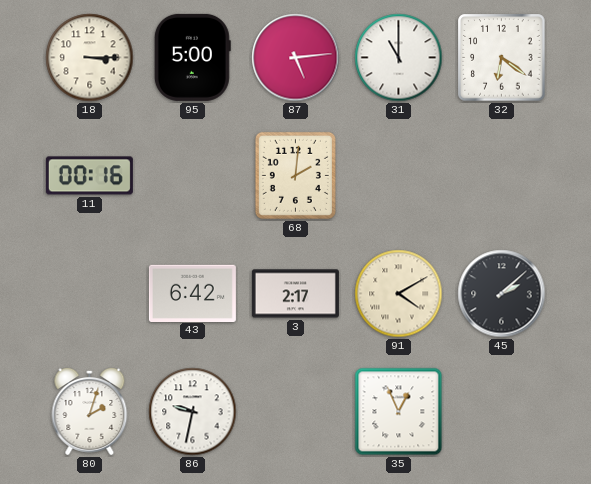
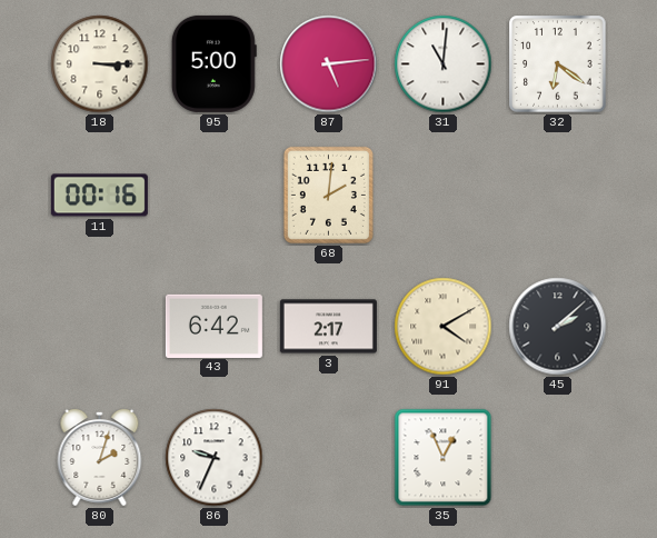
31: 11:00 -> 11:01
86: 9:32 -> 9:34
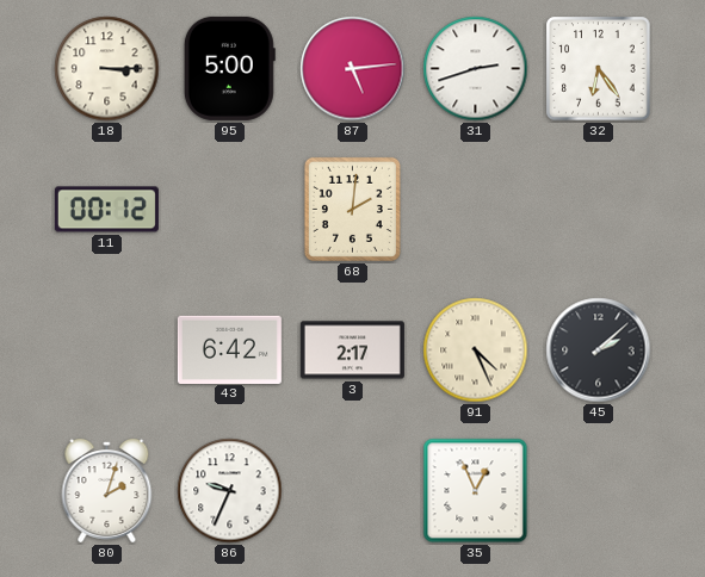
31: 11:01 -> 2:42
32: 6:21 -> 6:24
11: 00:16 -> 00:12
91: 4:10 -> 4:26
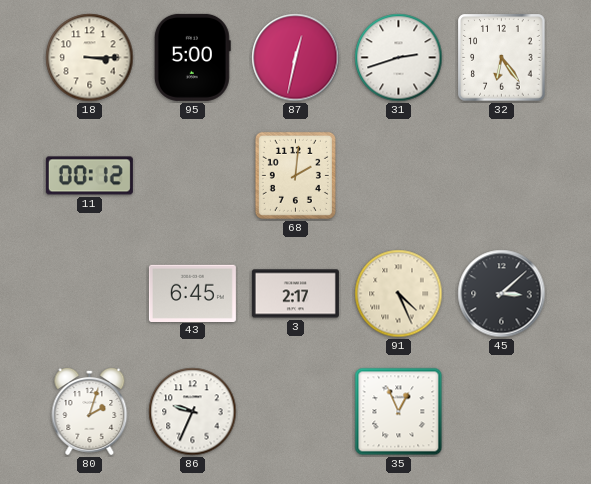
87: 5:14 -> 12:32
43: 6:42 -> 6:45
45: 2:08 -> 3:08
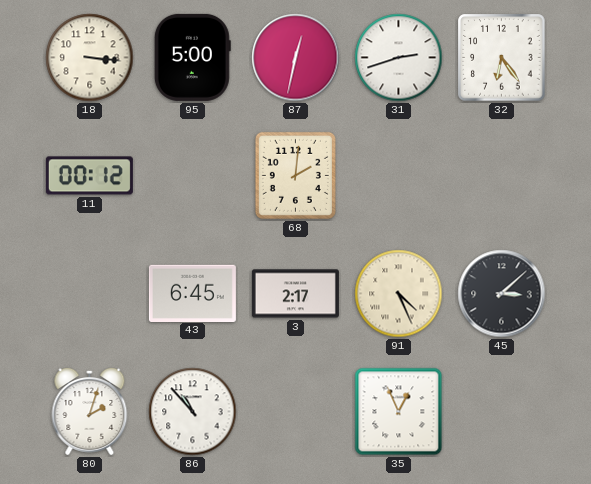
18: 3:15 -> 3:16
86: 9:34 -> 10:53
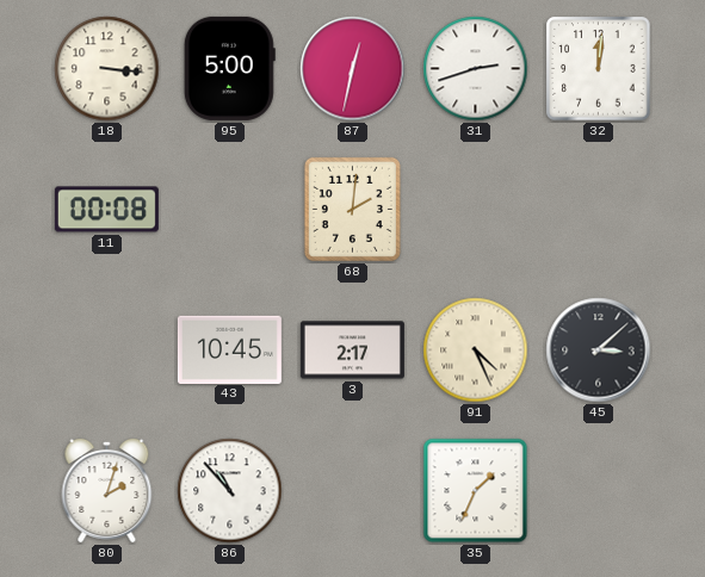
32: 6:24 -> 12:01
11: 00:12 -> 00:08
43: 6:45 -> 10:45
35: 12:56 -> 1:34
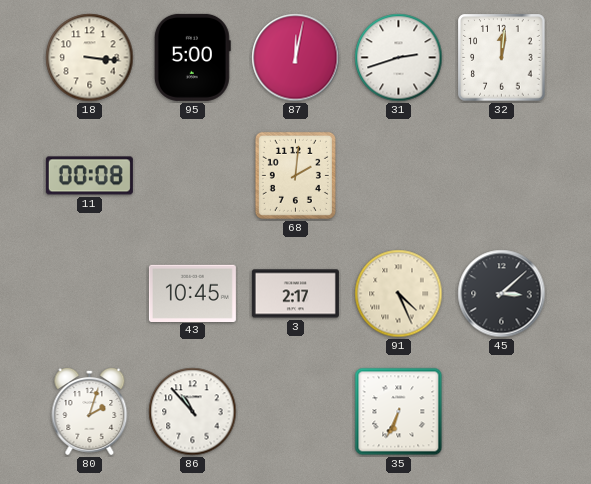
87: 12:32 -> 12:02
35: 1:34 -> 6:34
